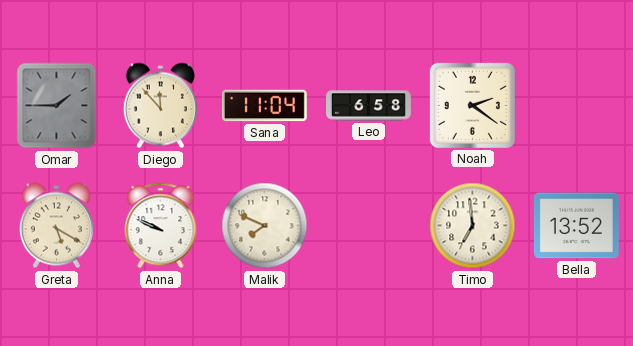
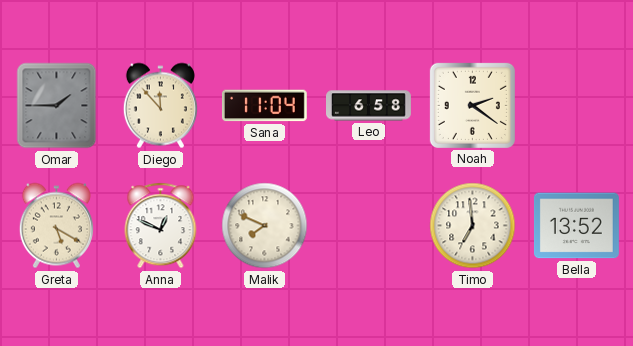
Anna: 9:49 -> 12:49
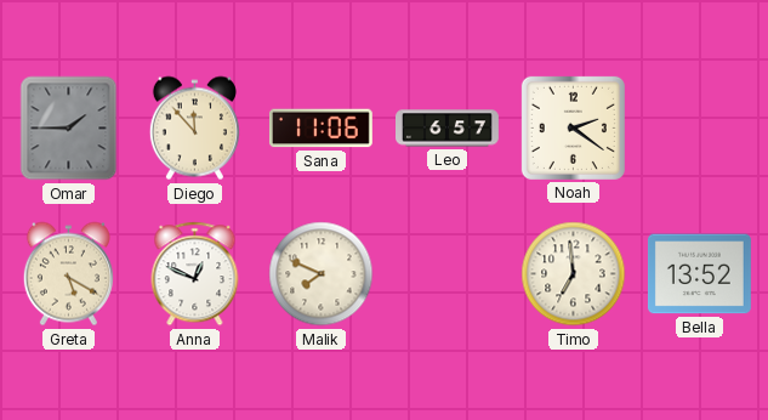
Sana: 11:04 -> 11:06
Leo: 6:58 -> 6:57
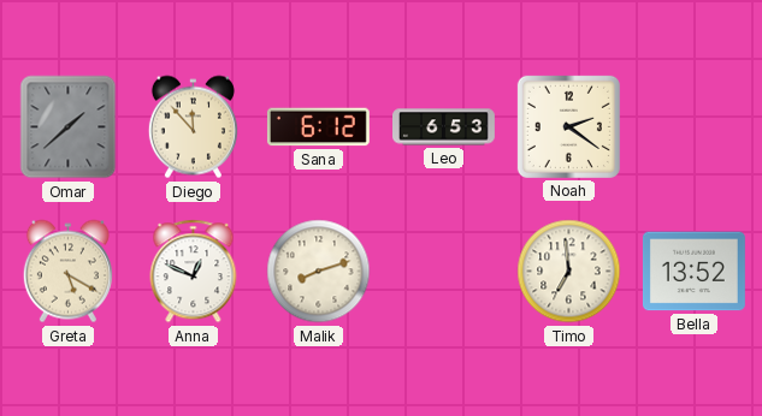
Omar: 1:45 -> 1:38
Sana: 11:06 -> 6:12
Leo: 6:57 -> 6:53
Malik: 7:49 -> 8:12
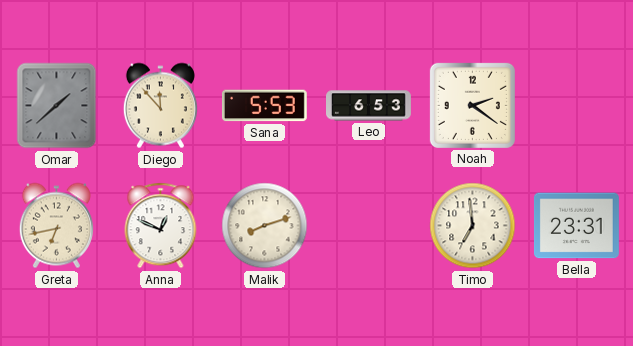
Sana: 6:12 -> 5:53
Greta: 5:20 -> 6:43
Bella: 13:52 -> 23:31
